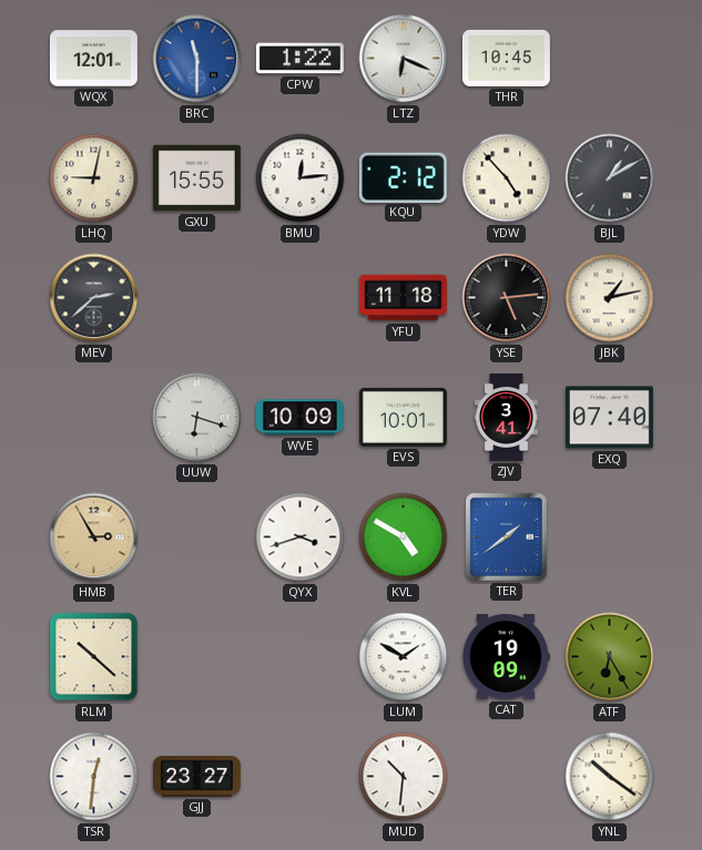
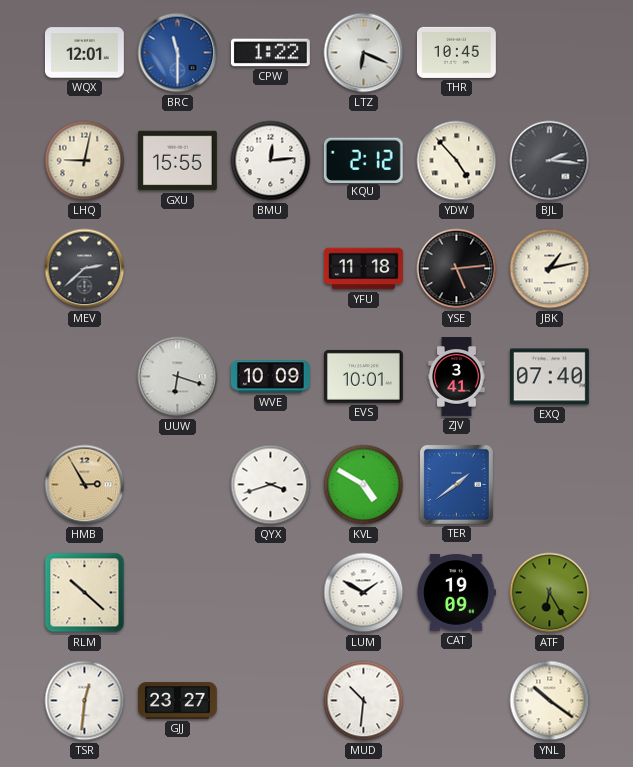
BJL: 1:10 -> 2:16
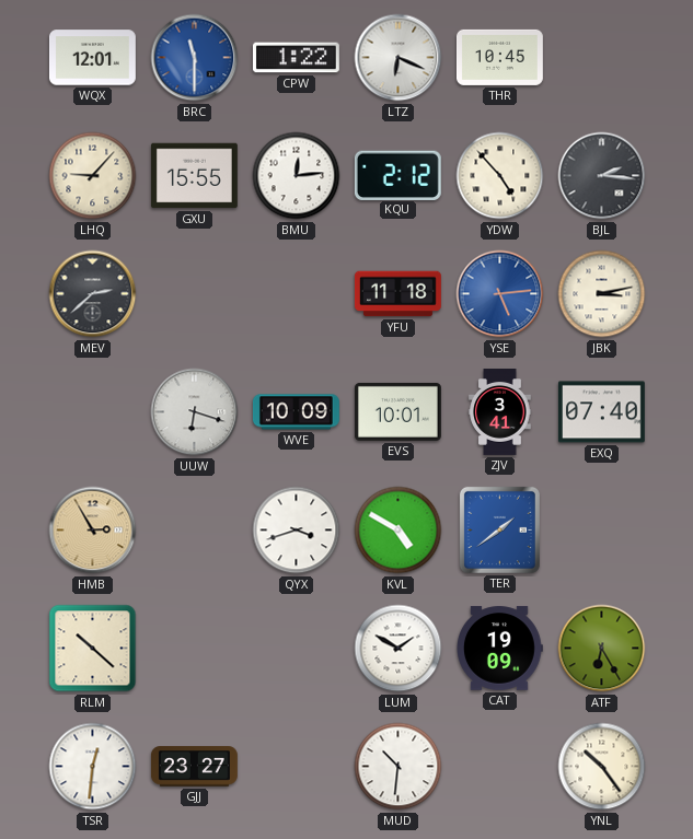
LHQ: 9:02 -> 9:07
YSE dial: black -> blue
JBK: 1:13 -> 3:13
YNL: 10:21 -> 10:24
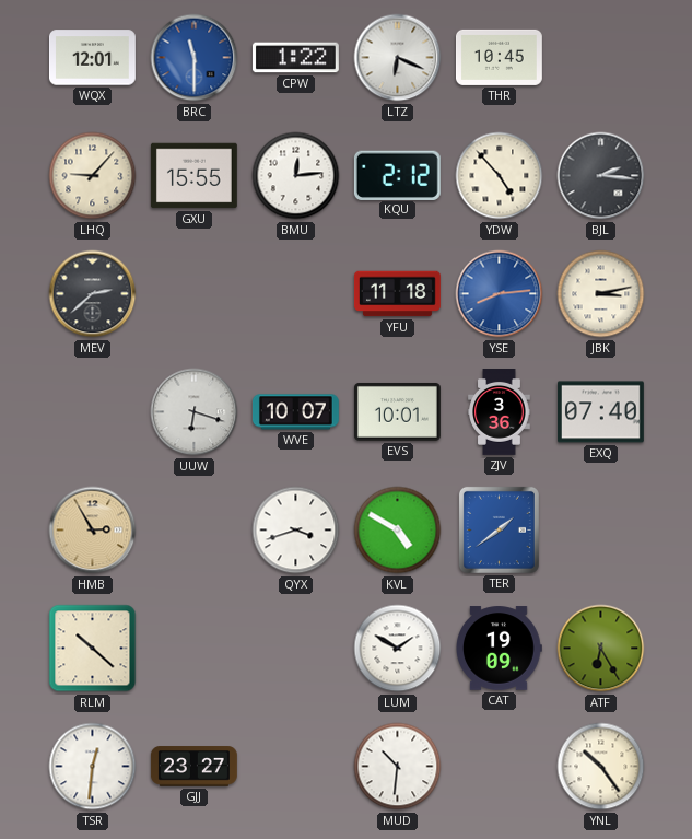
YSE: 5:14 -> 8:14
WVE: 10:09 -> 10:07
ZJV: 3:41 -> 3:36
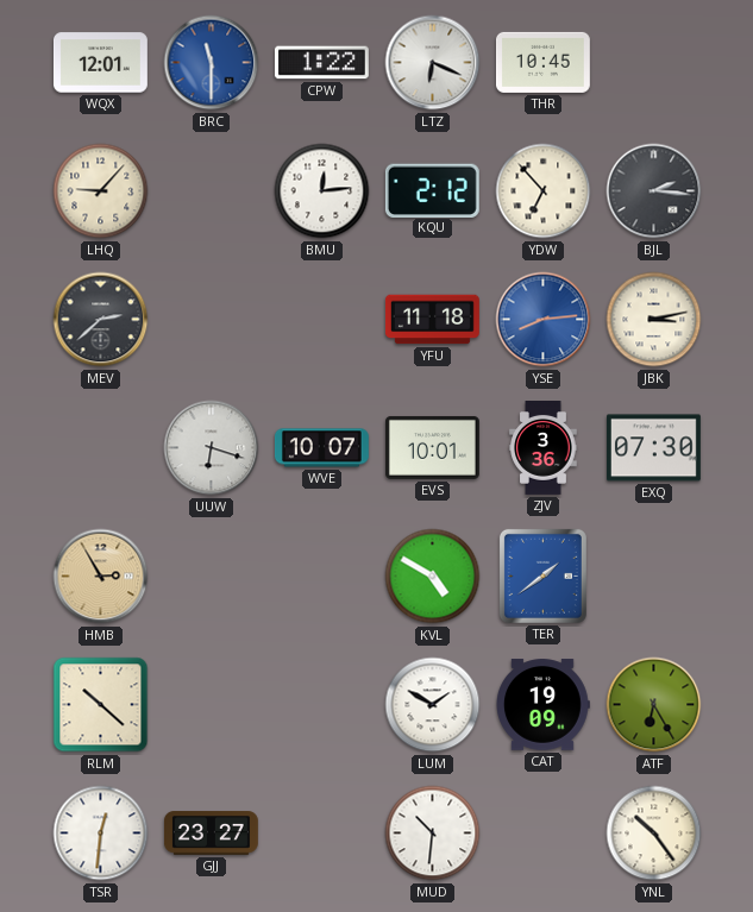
GXU: 15:55 -> none
YDW: 4:53 -> 6:53
EXQ: 07:40 -> 07:30
QYX: 3:42 -> none
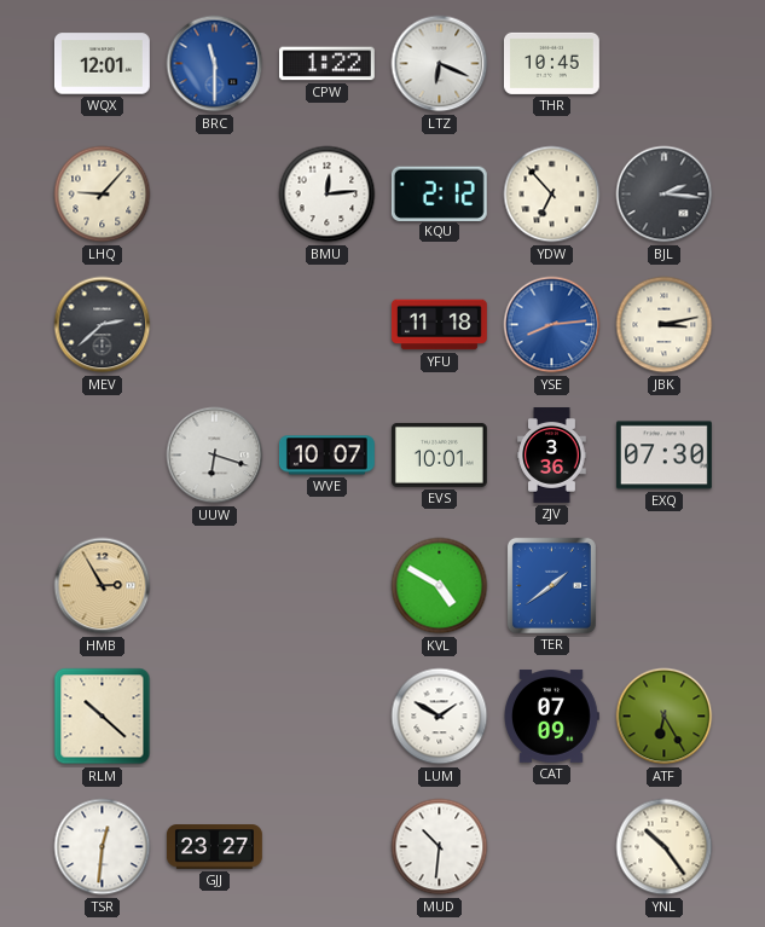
CAT: 19:09 -> 07:09
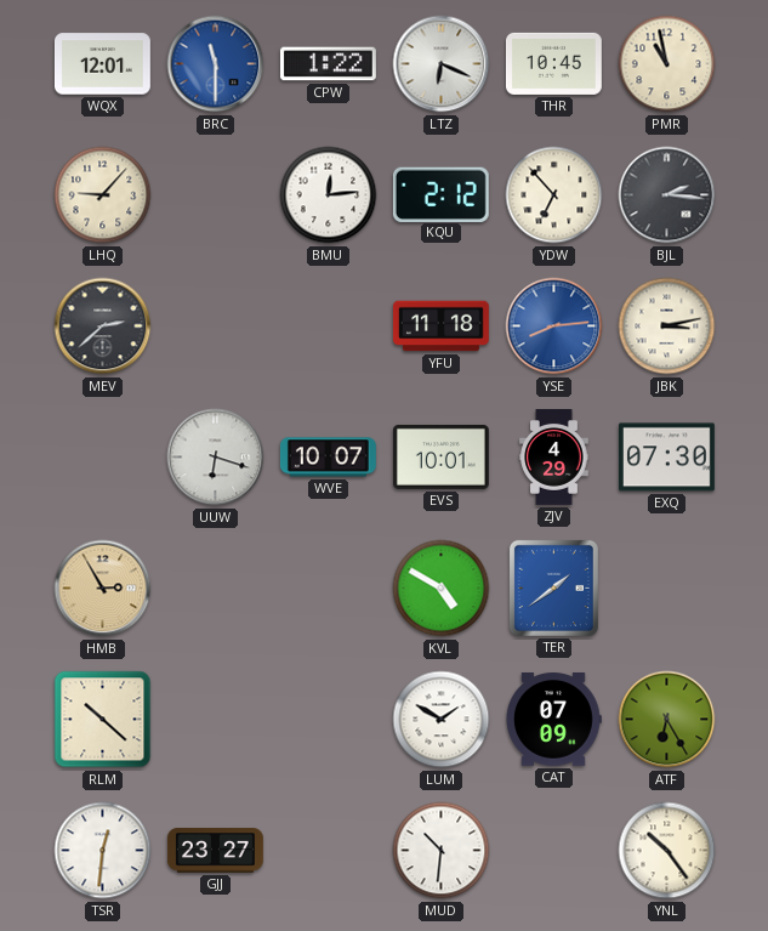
PMR: none -> 10:58
ZJV: 3:36 -> 4:29
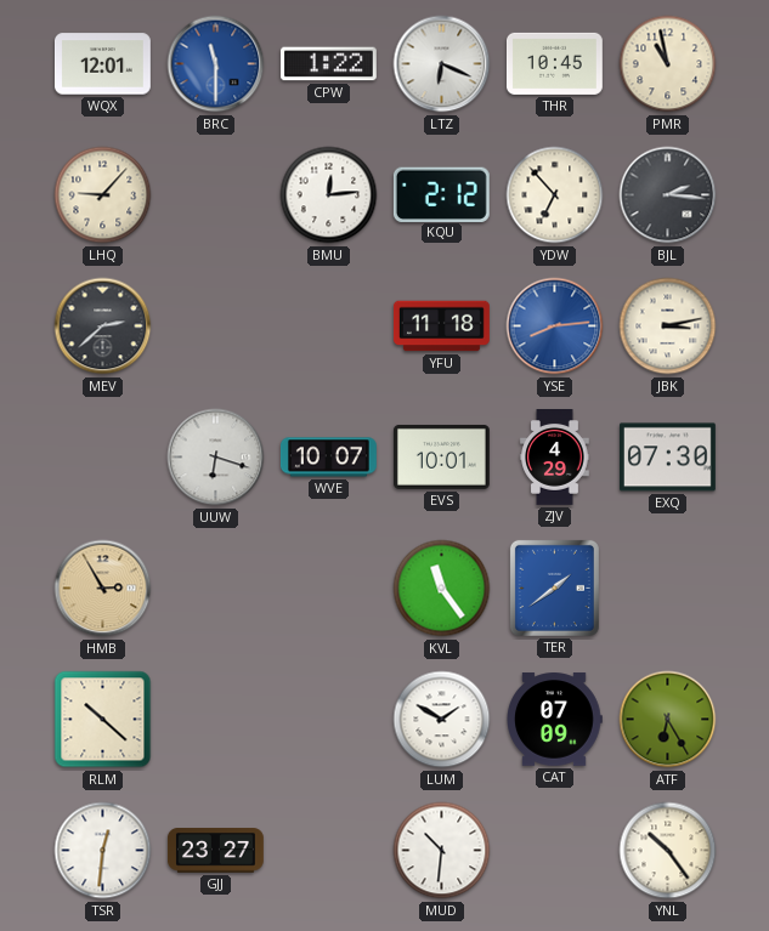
KVL: 4:50 -> 11:24
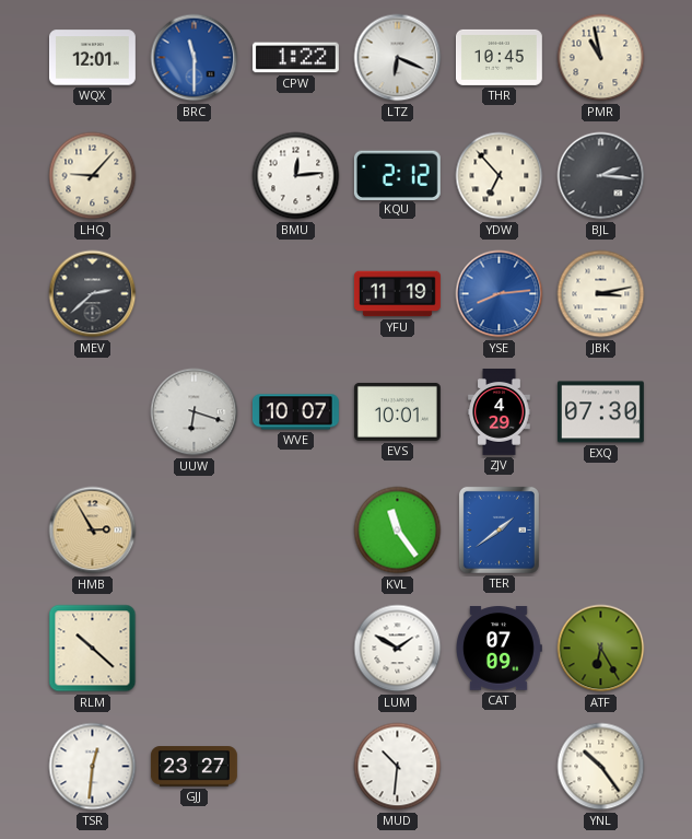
YFU: 11:18 -> 11:19
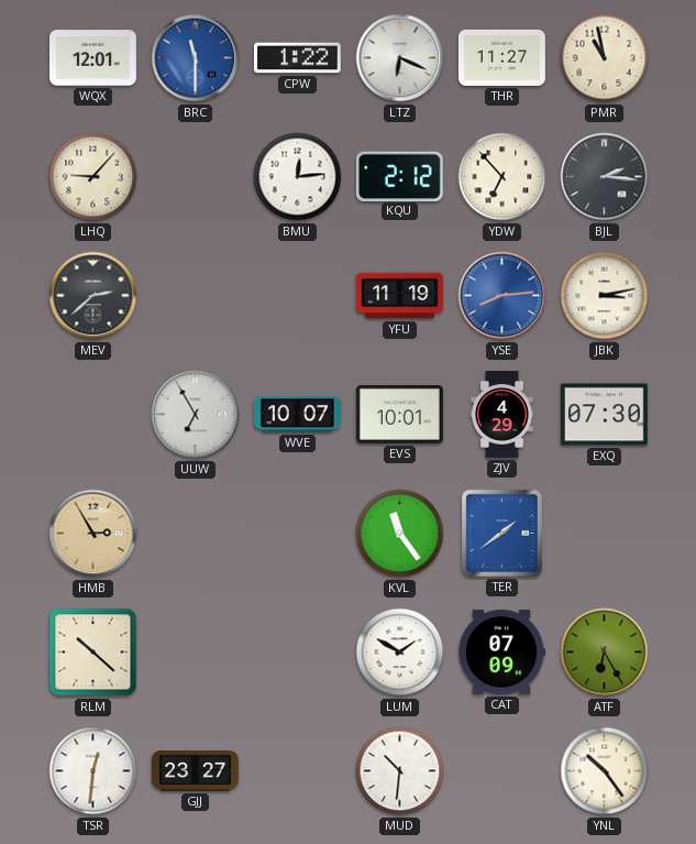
THR: 10:45 -> 11:27
UUW: 6:18 -> 6:55
